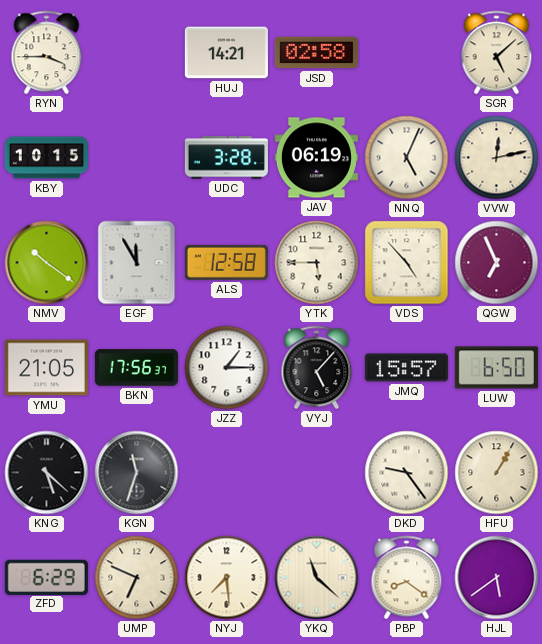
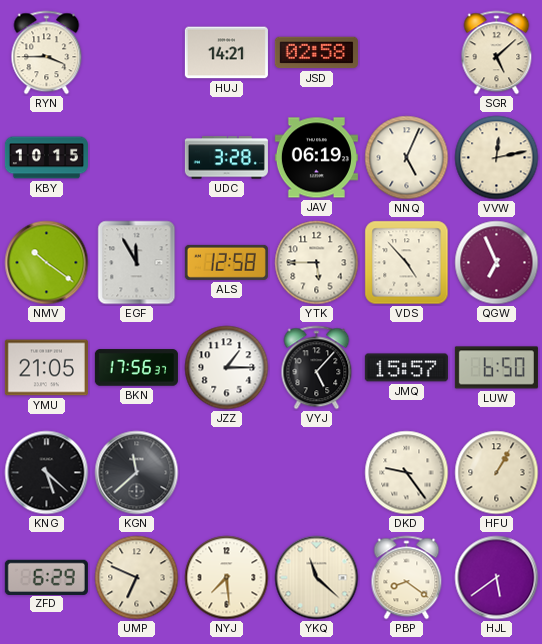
KGN: 11:33 -> 11:38
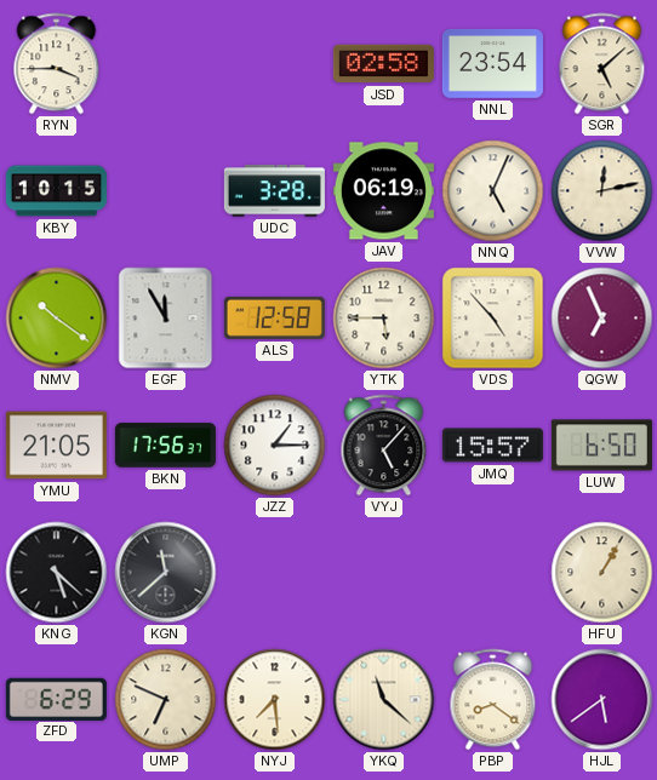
HUJ: 14:21 -> none
NNL: none -> 23:54
DKD: 9:24 -> none
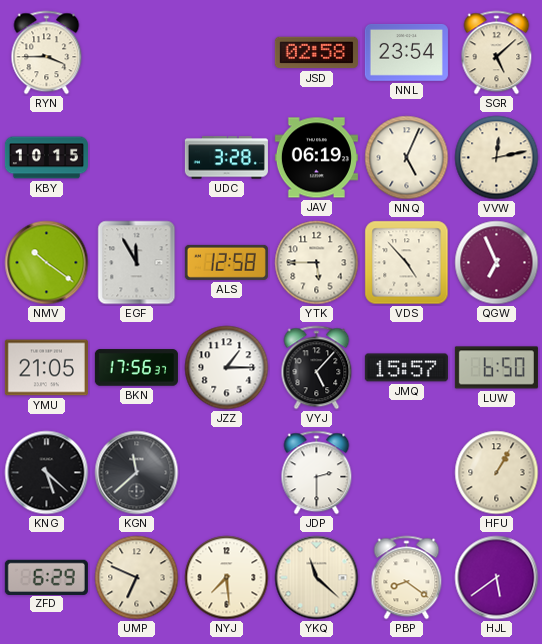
JDP: none -> 2:30
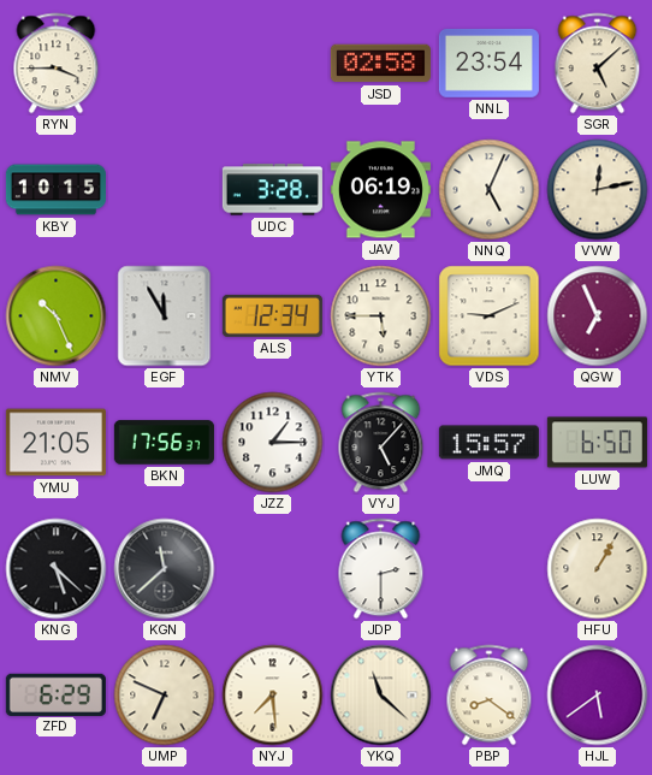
NMV: 10:21 -> 10:26
ALS: 12:58 -> 12:34
VDS: 4:53 -> 9:11
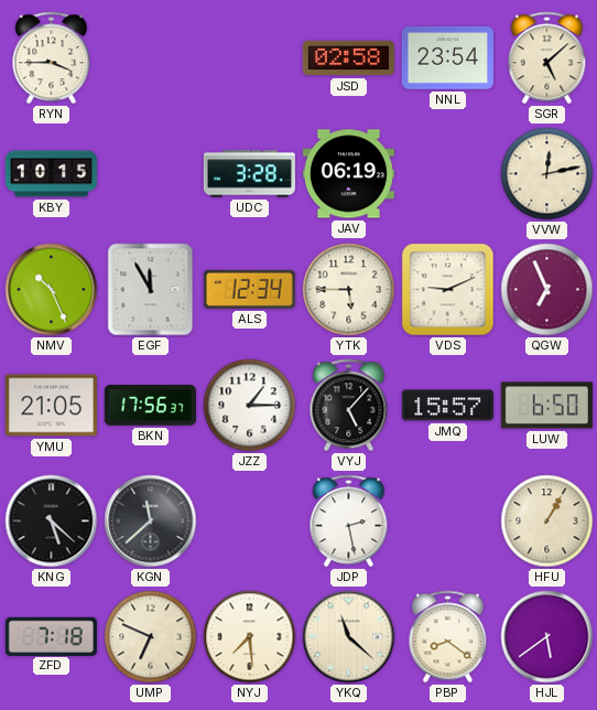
NNQ: 5:04 -> none
JDP: 2:30 -> 2:28
ZFD: 6:29 -> 7:18
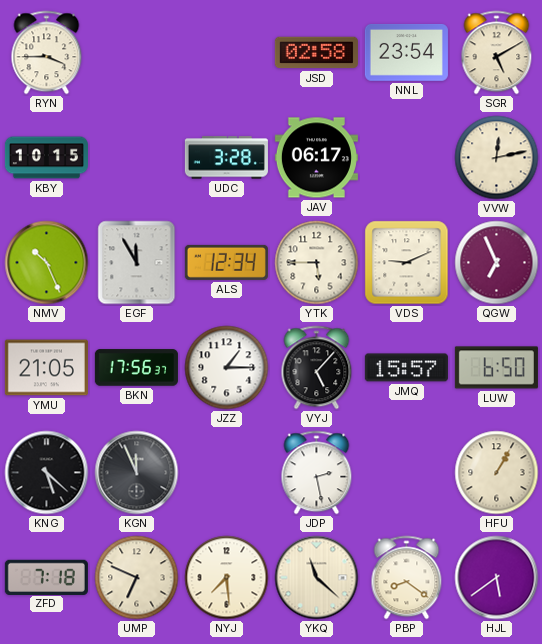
SGR: 5:08 -> 5:10
JAV: 06:19 -> 06:17
KGN: 11:38 -> 11:56
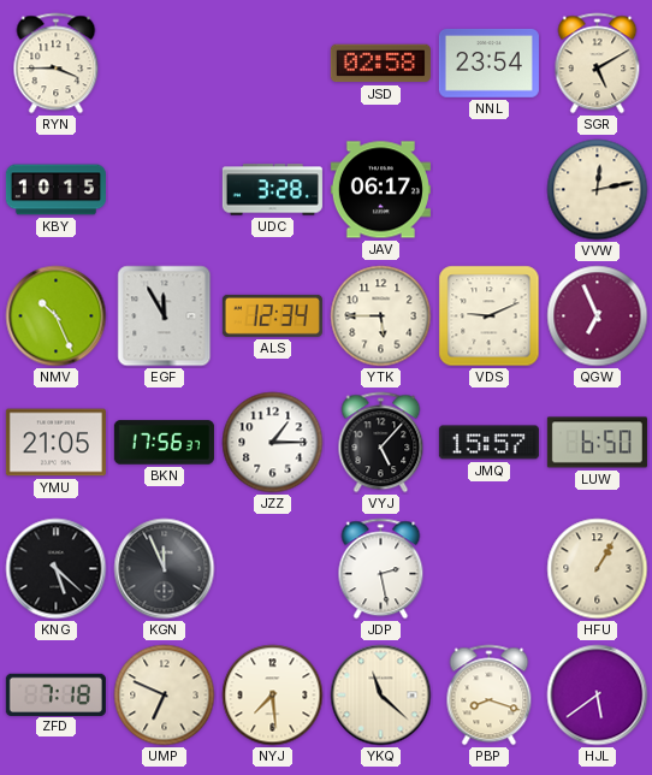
PBP: 8:21 -> 8:18
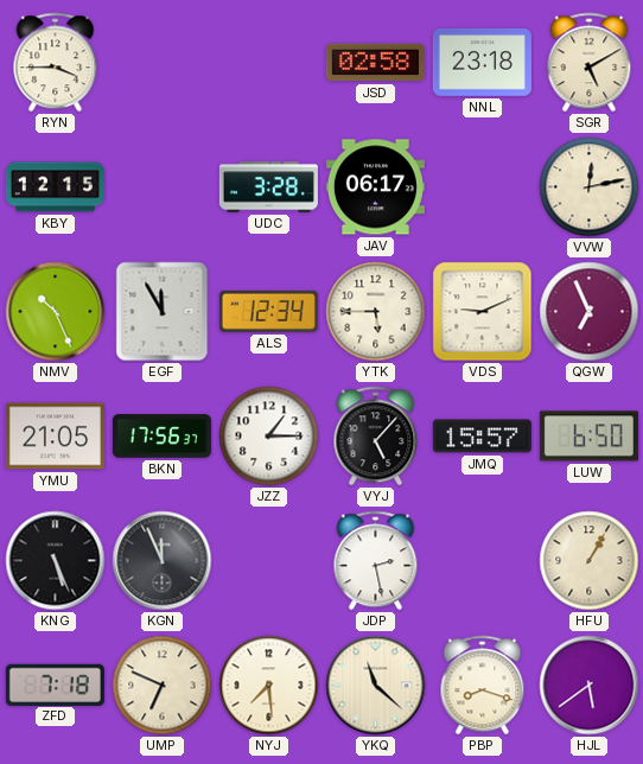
NNL: 23:54 -> 23:18
KBY: 10:15 -> 12:15
KNG: 5:22 -> 5:26
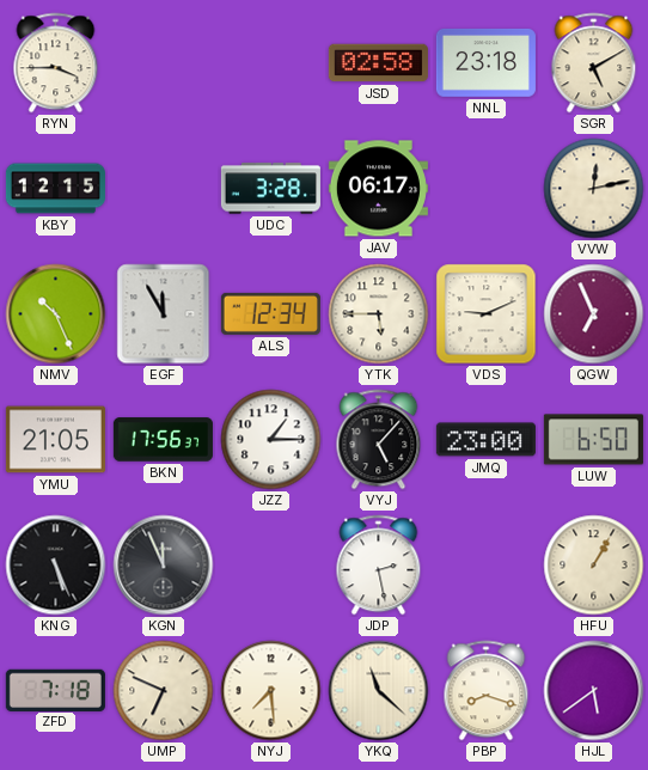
JMQ: 15:57 -> 23:00
